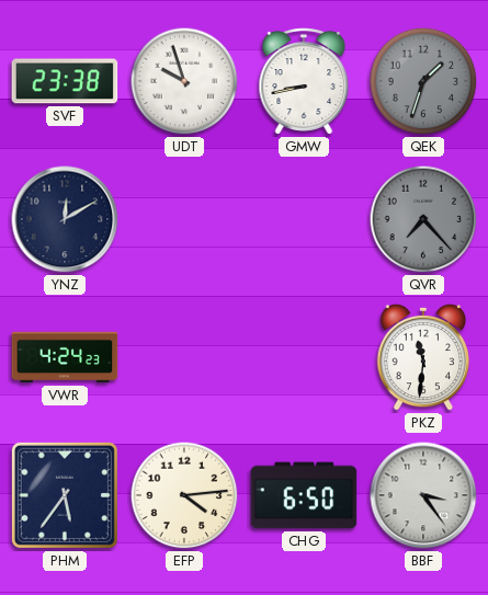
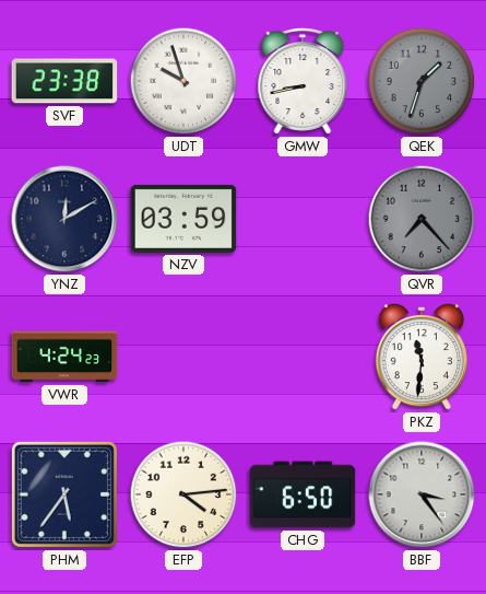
NZV: none -> 03:59
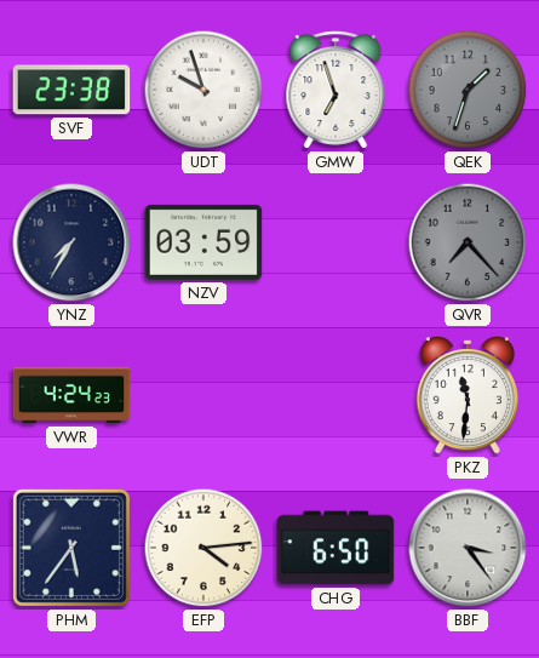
GMW: 8:43 -> 6:57
YNZ: 12:10 -> 7:35
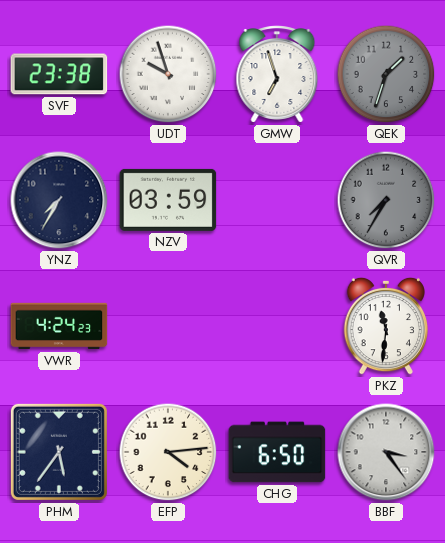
QVR: 7:23 -> 7:35
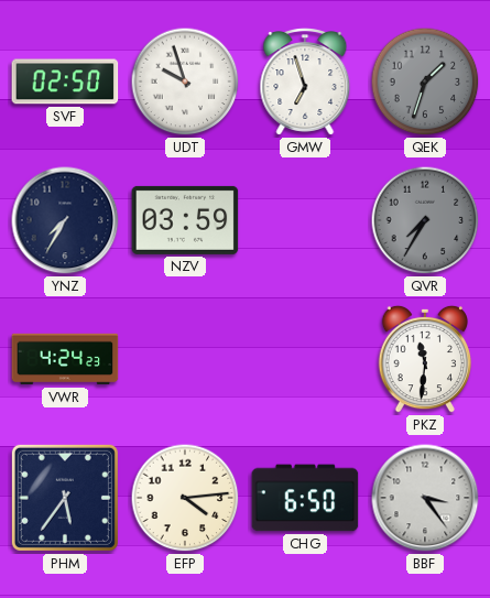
SVF: 23:38 -> 02:50
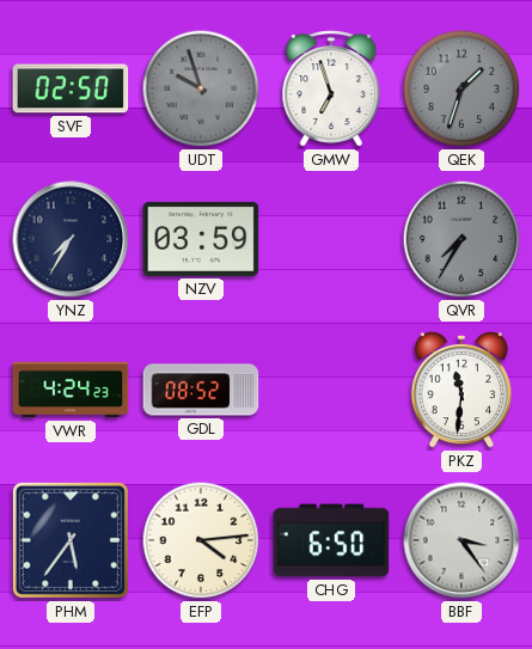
UDT dial: white -> grey
GDL: none -> 08:52
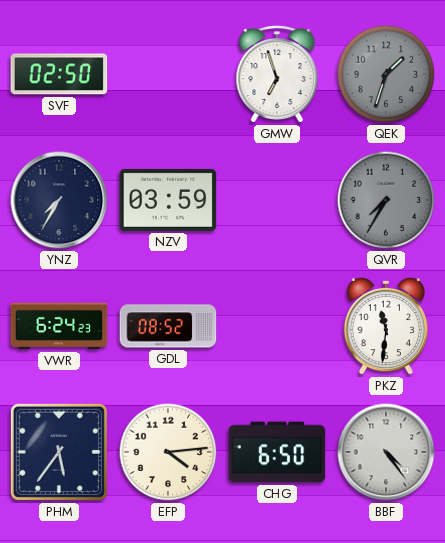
UDT: 9:57 -> none
VWR: 4:24 -> 6:24
BBF: 3:24 -> 4:24
